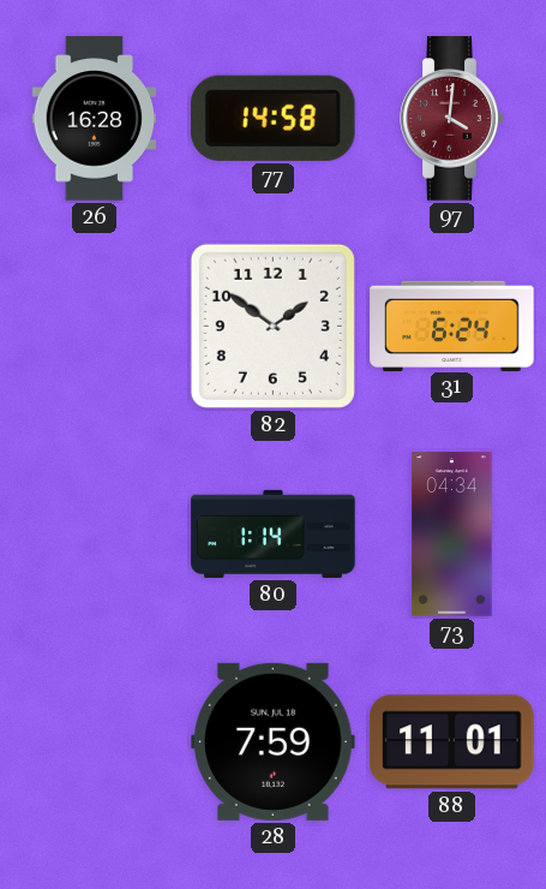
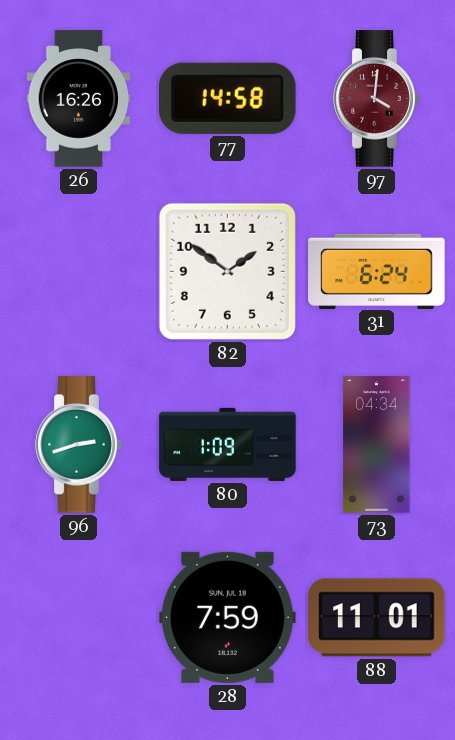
26: 16:28 -> 16:26
96: none -> 2:42
80: 1:14 -> 1:09
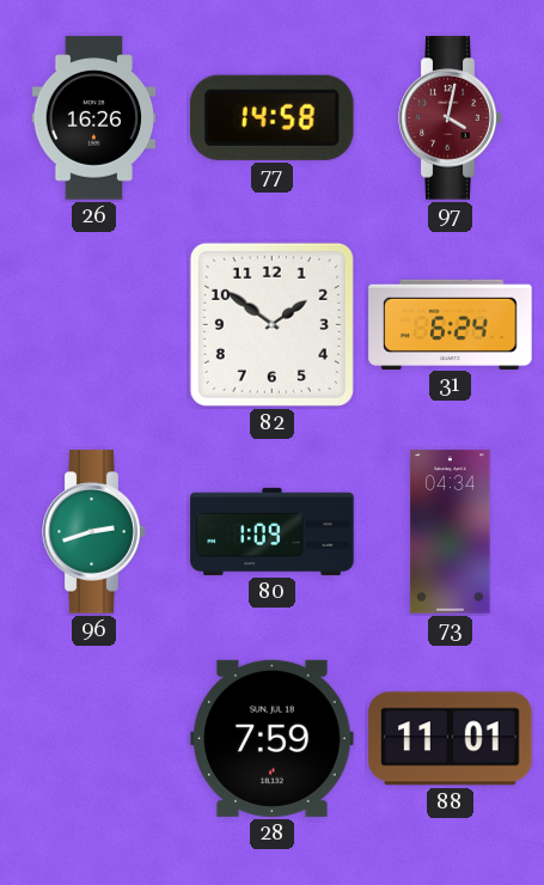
97: 4:01 -> 4:02
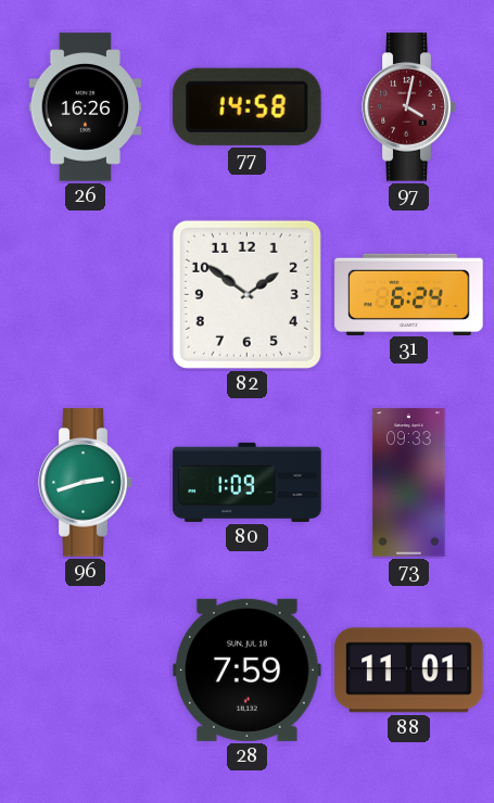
73: 04:34 -> 09:33
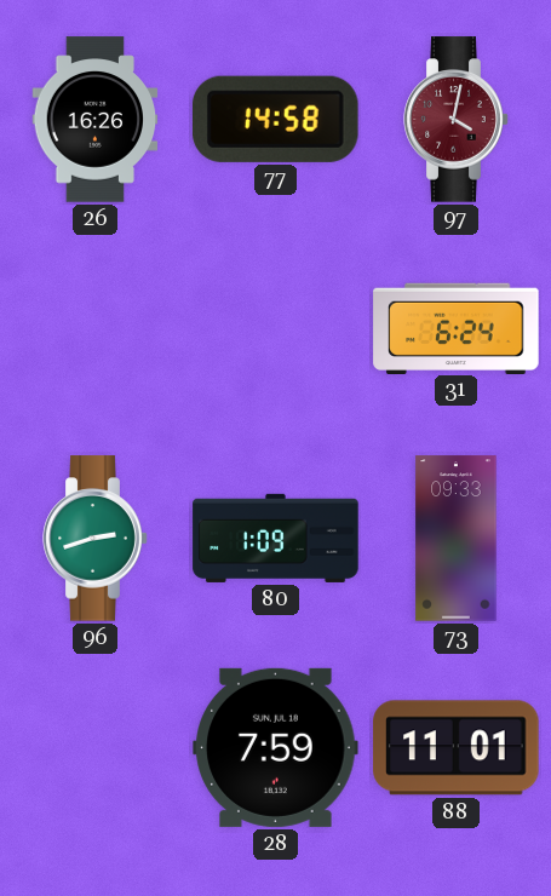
82: 1:51 -> none
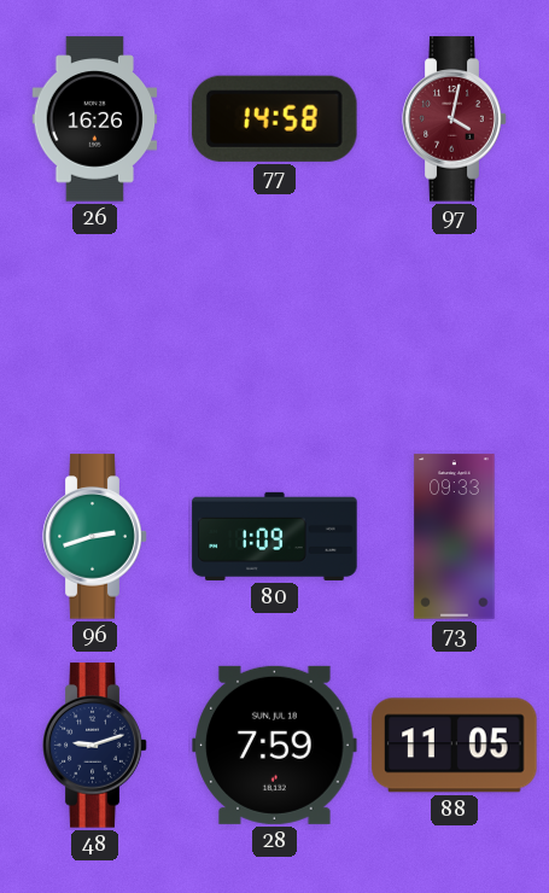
31: 6:24 -> none
48: none -> 9:12
88: 11:01 -> 11:05
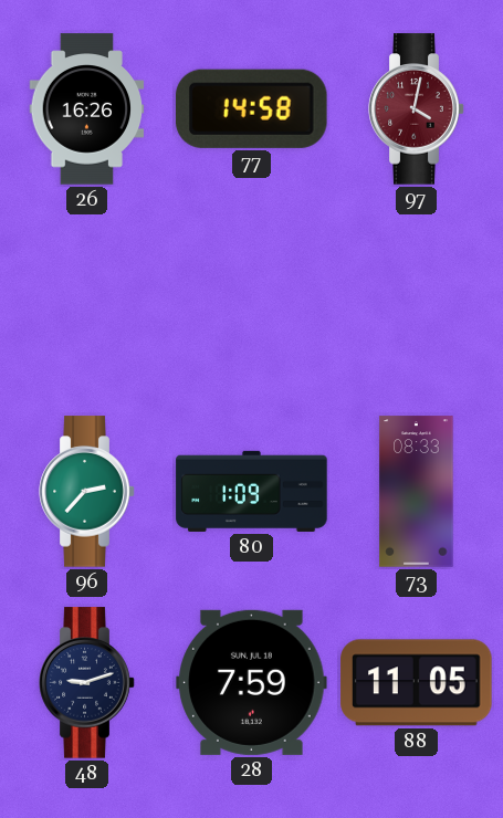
96: 2:42 -> 2:37
73: 09:33 -> 08:33
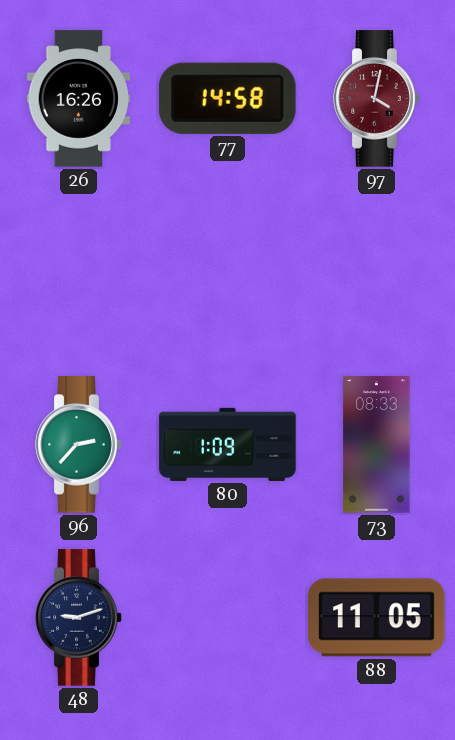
28: 7:59 -> none
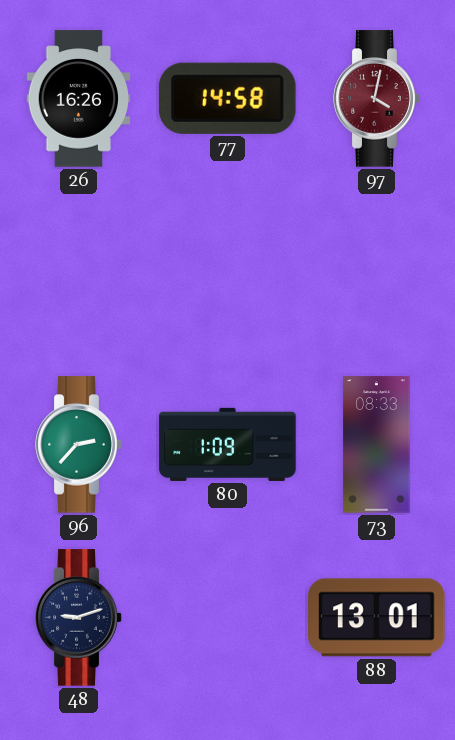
88: 11:05 -> 13:01
